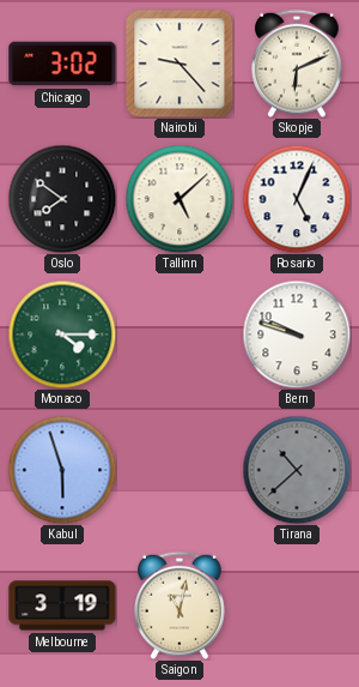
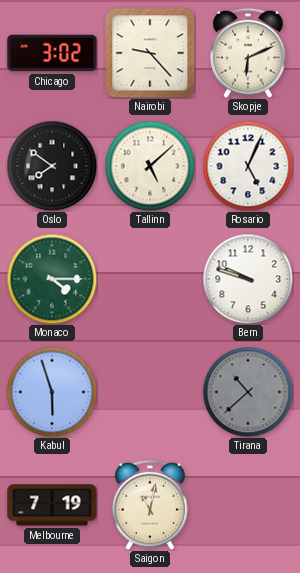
Melbourne: 3:19 -> 7:19
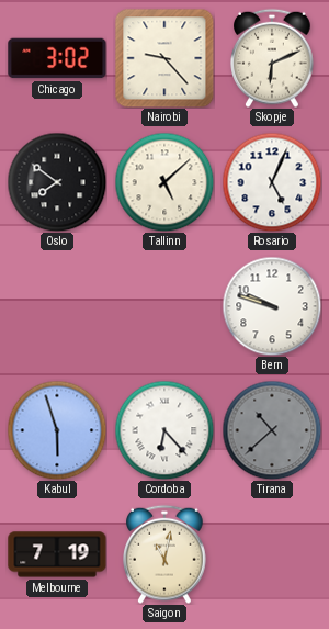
Monaco: 4:15 -> none
Cordoba: none -> 6:23
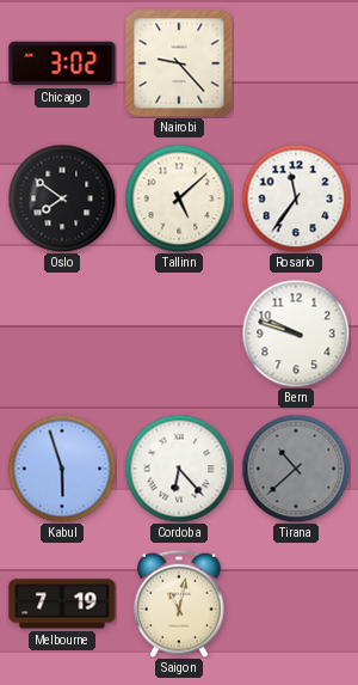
Skopje: 6:11 -> none
Rosario: 5:04 -> 11:36
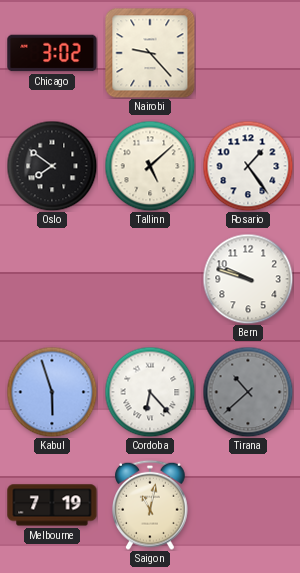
Rosario: 11:36 -> 1:24
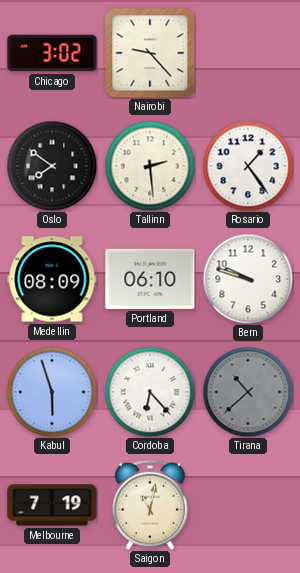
Tallinn: 5:08 -> 2:29
Medellin: none -> 08:09
Portland: none -> 06:10
